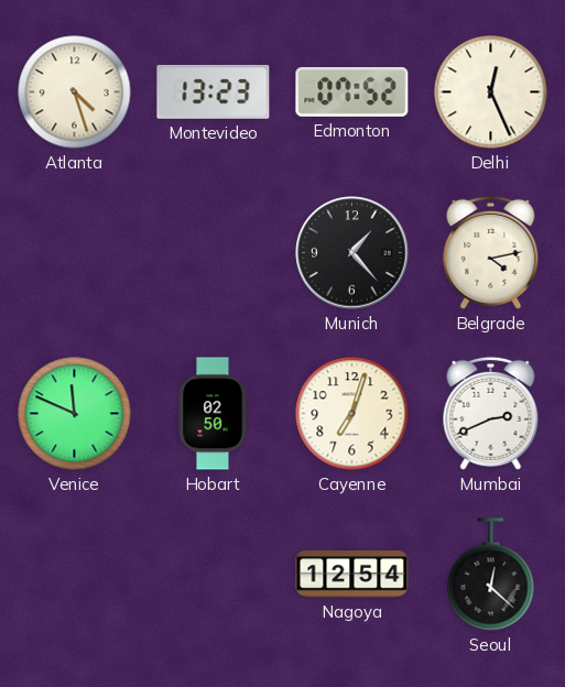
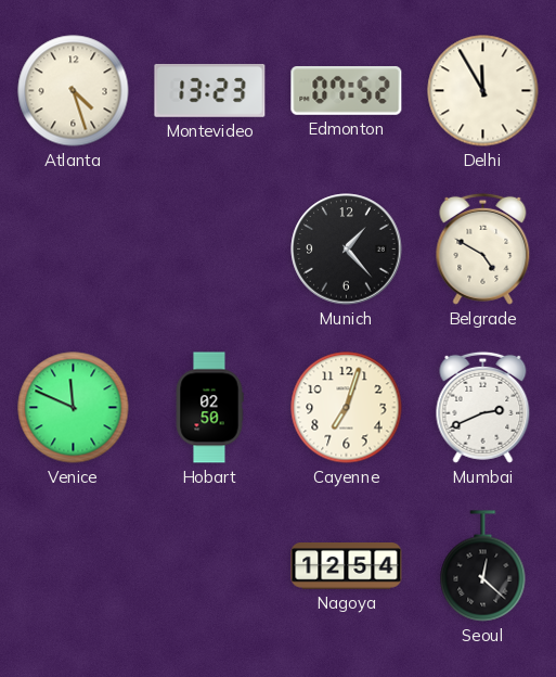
Delhi: 12:26 -> 11:55
Belgrade: 4:13 -> 4:50
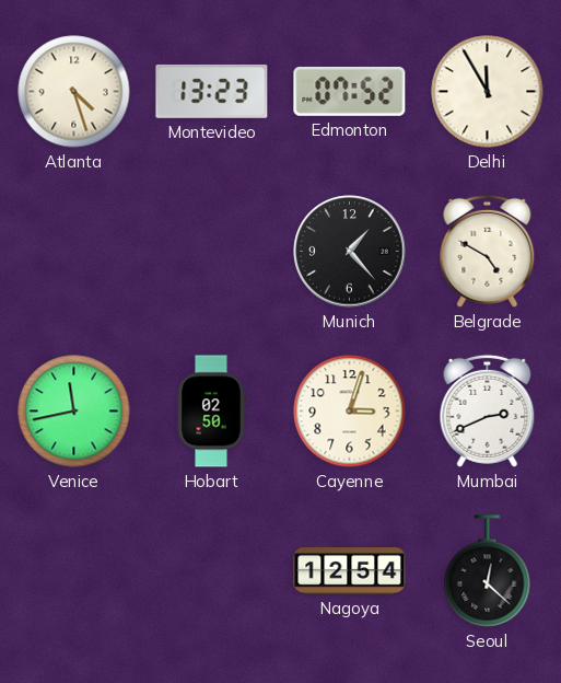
Venice: 11:49 -> 11:43
Cayenne: 7:03 -> 3:03
